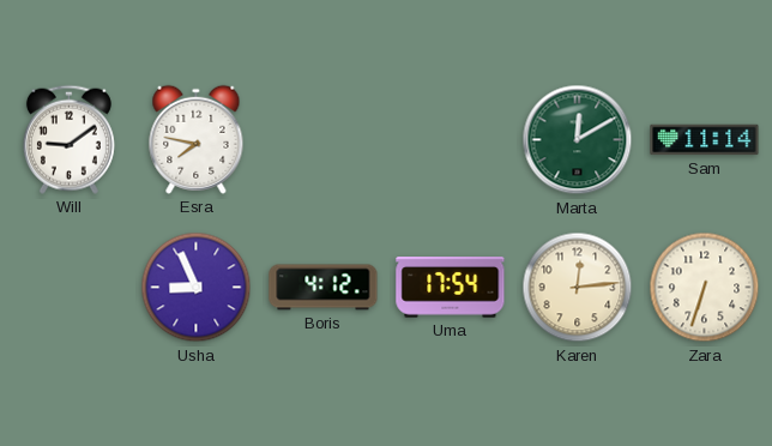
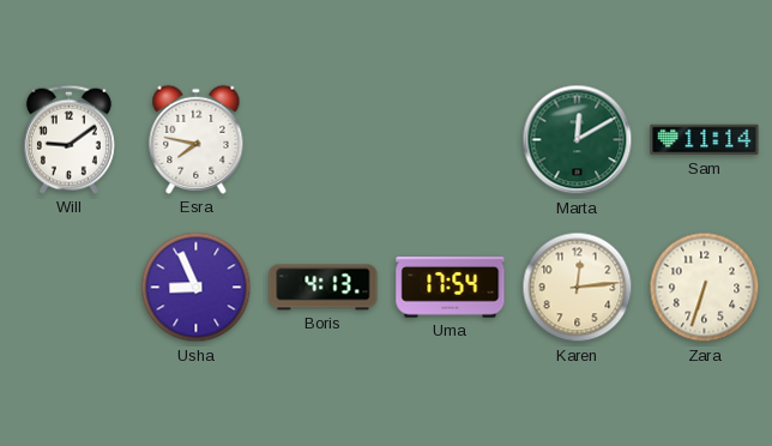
Boris: 4:12 -> 4:13
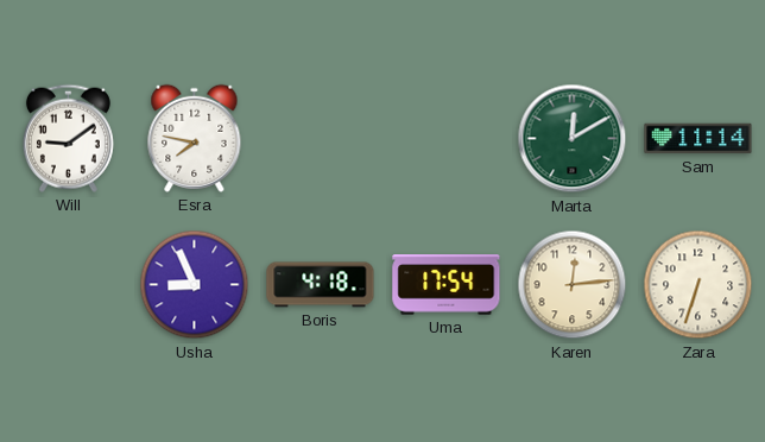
Boris: 4:13 -> 4:18
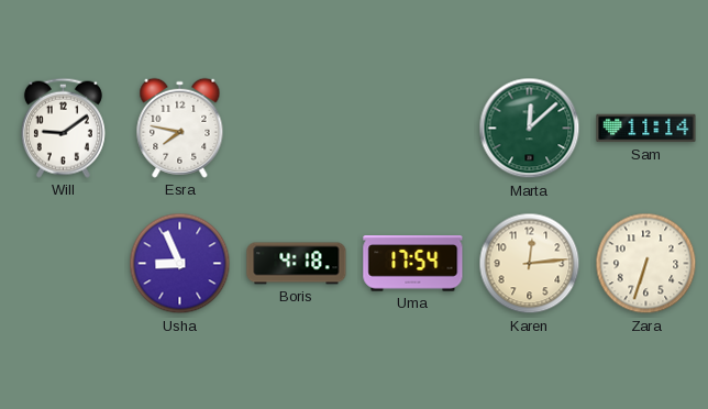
Marta: 12:10 -> 12:08
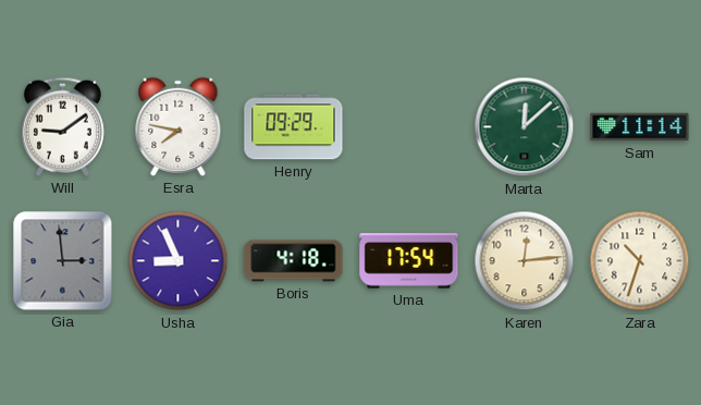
Henry: none -> 09:29
Gia: none -> 2:59
Zara: 6:33 -> 10:33
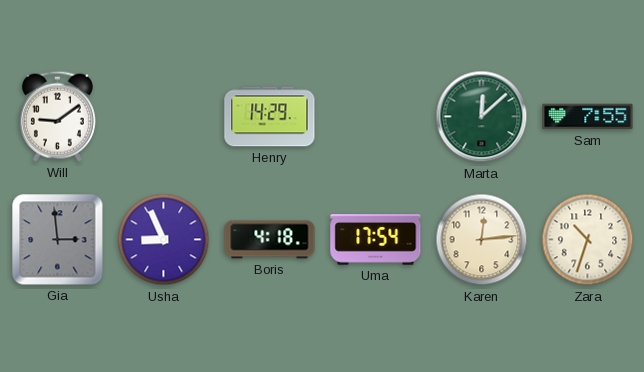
Esra: 7:47 -> none
Henry: 09:29 -> 14:29
Sam: 11:14 -> 7:55
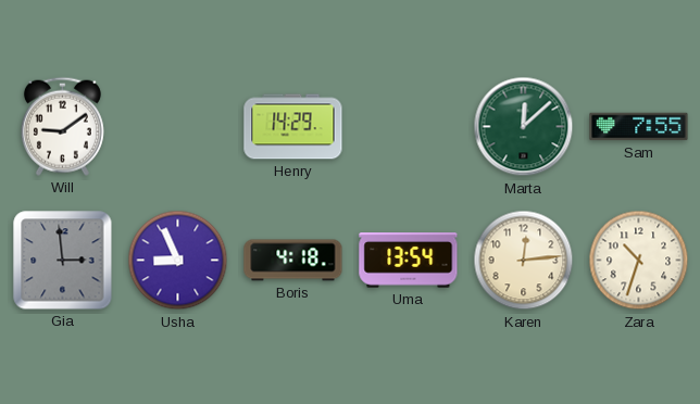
Uma: 17:54 -> 13:54
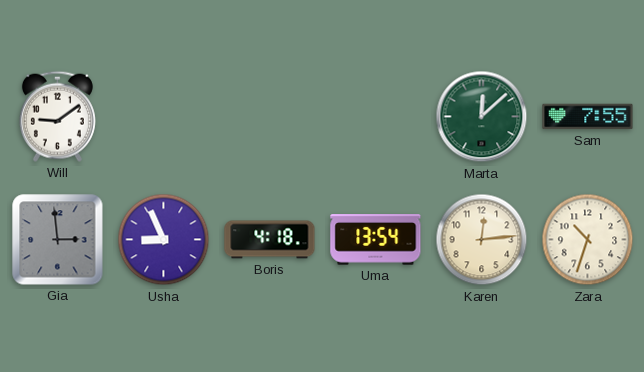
Henry: 14:29 -> none
